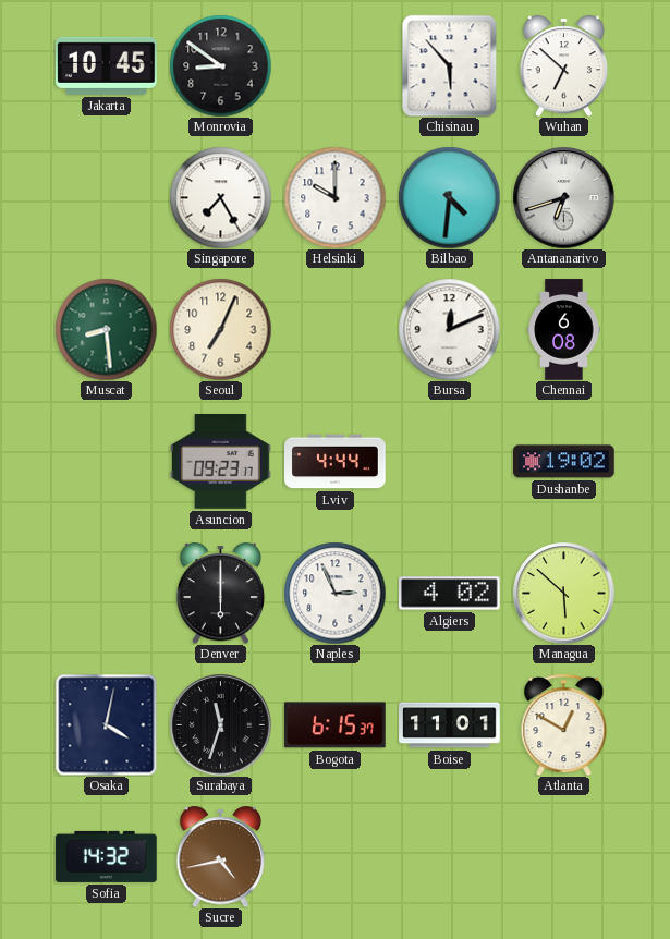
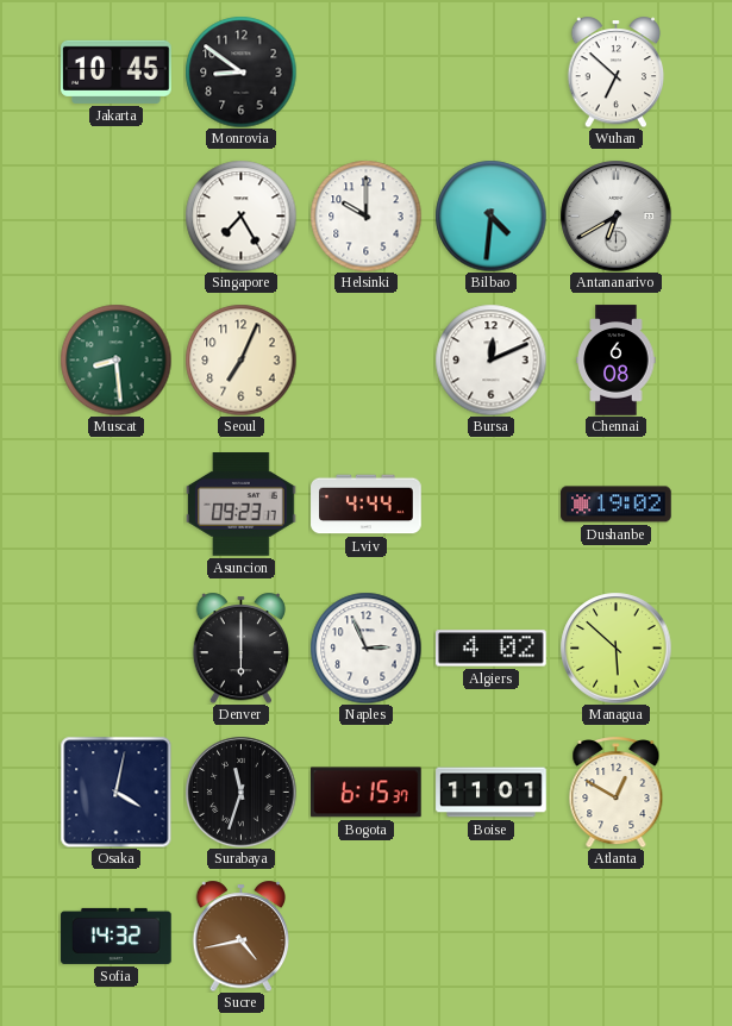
Chisinau: 5:53 -> none
Antananarivo: 6:42 -> 6:40
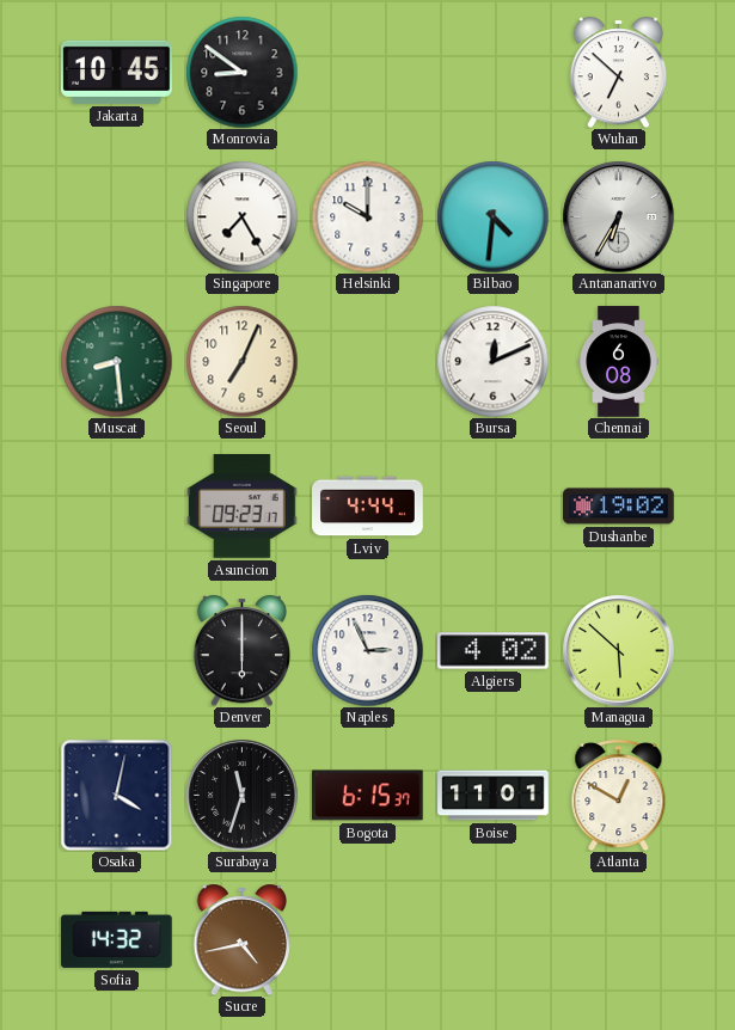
Antananarivo: 6:40 -> 6:35
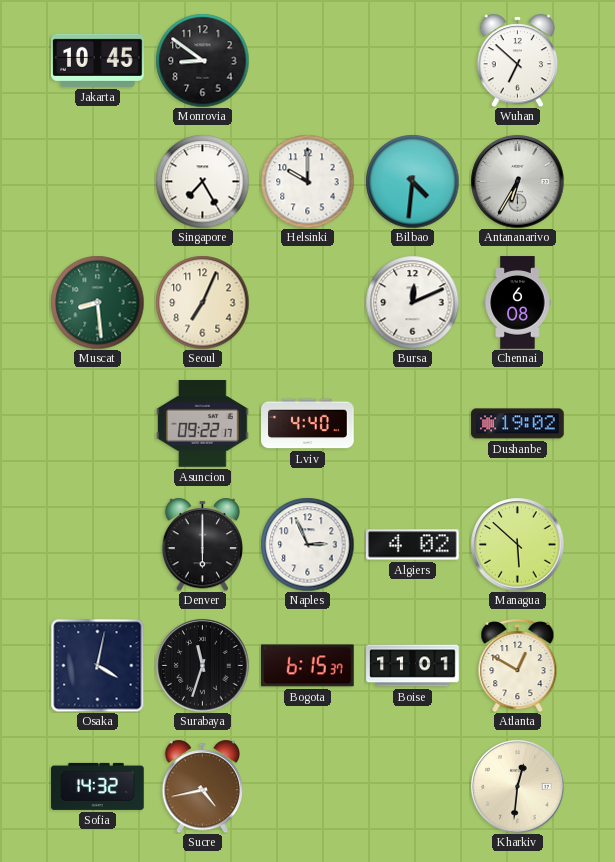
Asuncion: 09:23 -> 09:22
Lviv: 4:44 -> 4:40
Kharkiv: none -> 12:31
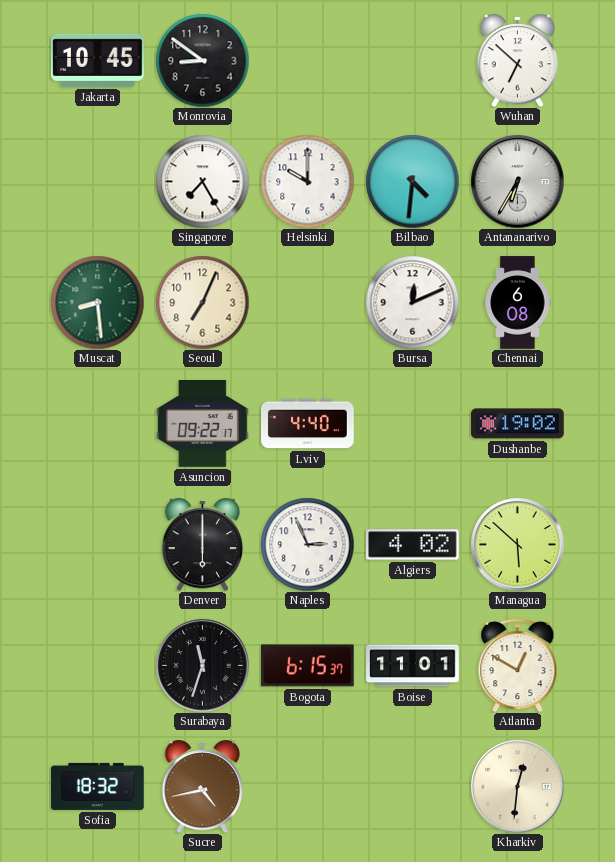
Osaka: 4:02 -> none
Sofia: 14:32 -> 18:32
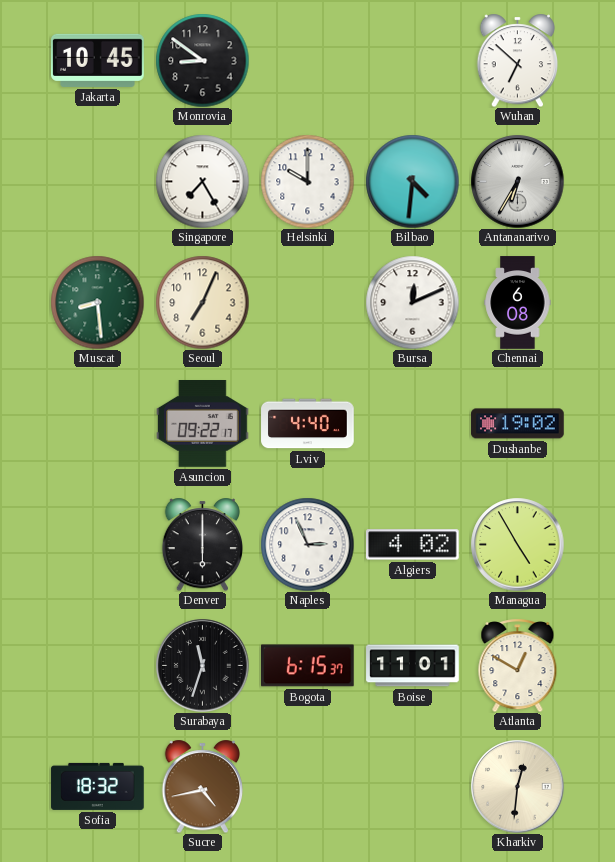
Managua: 5:52 -> 4:55
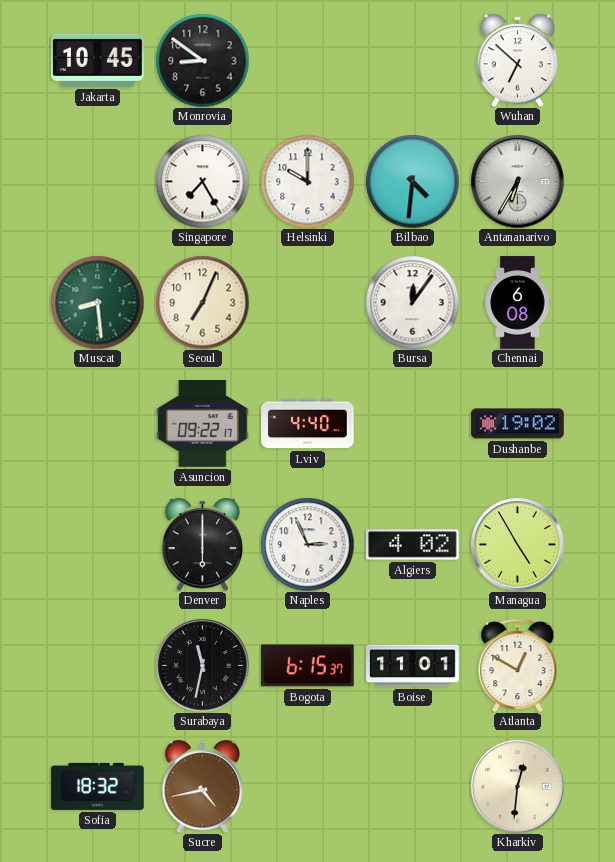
Bursa: 12:11 -> 12:06
Surabaya: 11:33 -> 11:32
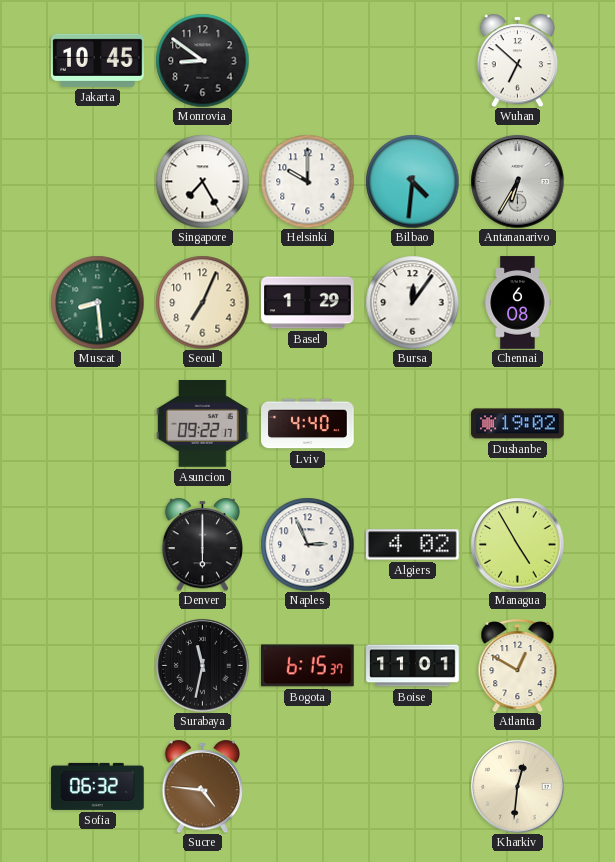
Basel: none -> 1:29
Sofia: 18:32 -> 06:32
Sucre: 4:43 -> 4:46
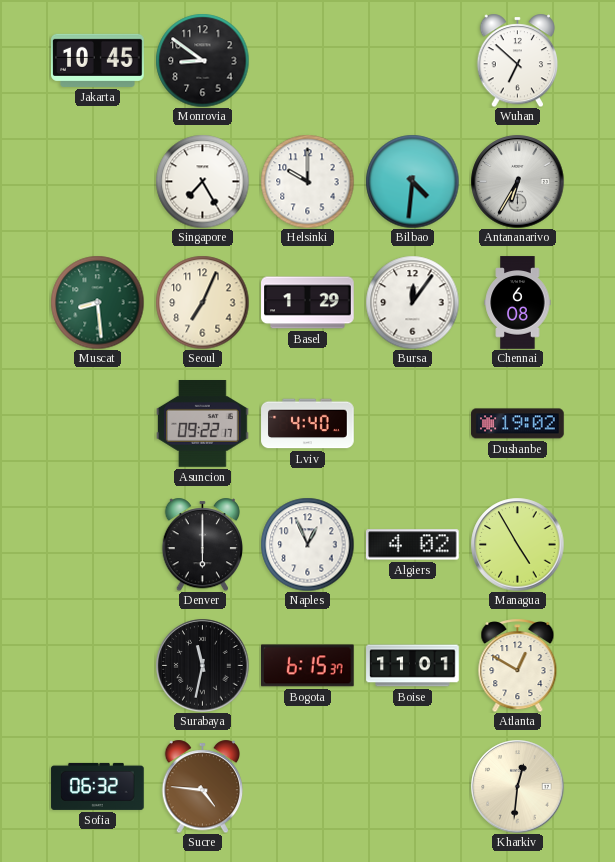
Naples: 2:56 -> 12:56
